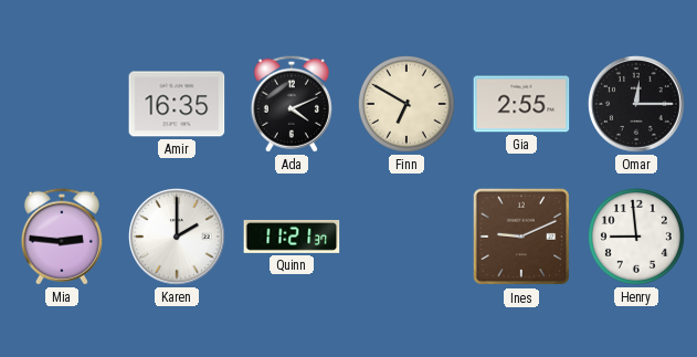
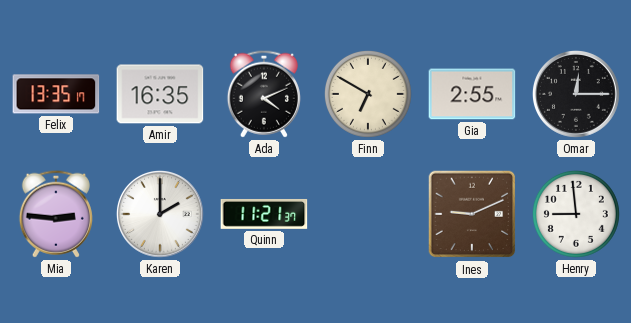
Felix: none -> 13:35
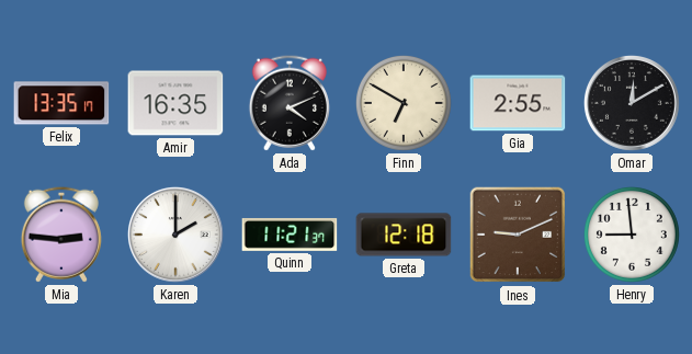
Omar: 12:15 -> 12:10
Greta: none -> 12:18
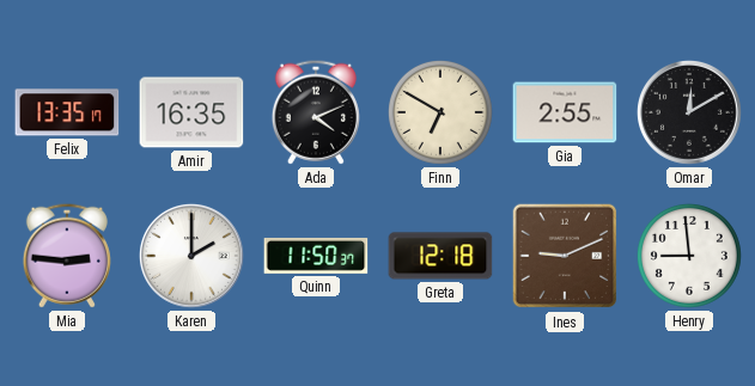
Quinn: 11:21 -> 11:50
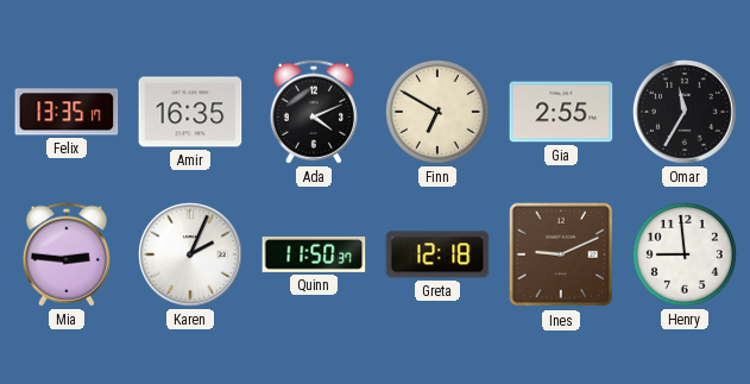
Omar: 12:10 -> 11:35
Karen: 2:00 -> 2:04
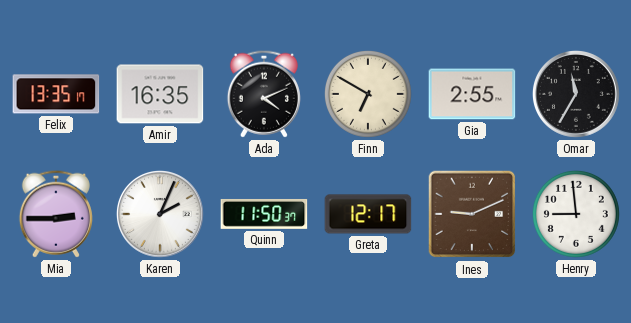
Mia: 2:46 -> 2:45
Greta: 12:18 -> 12:17
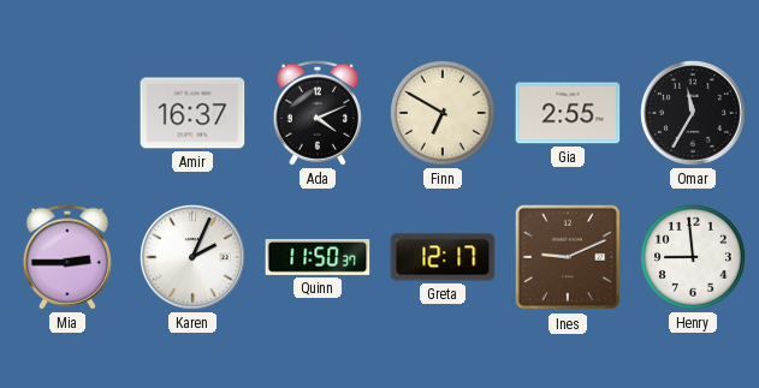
Felix: 13:35 -> none
Amir: 16:35 -> 16:37
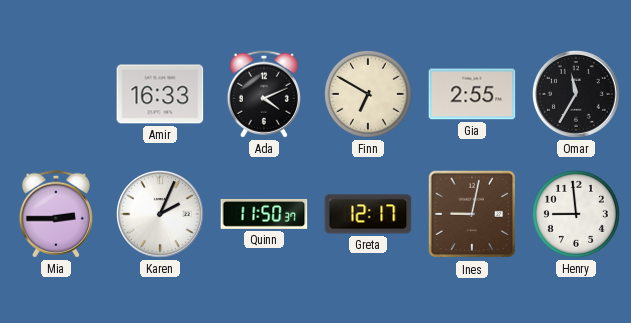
Amir: 16:37 -> 16:33
Ines: 9:11 -> 9:02
